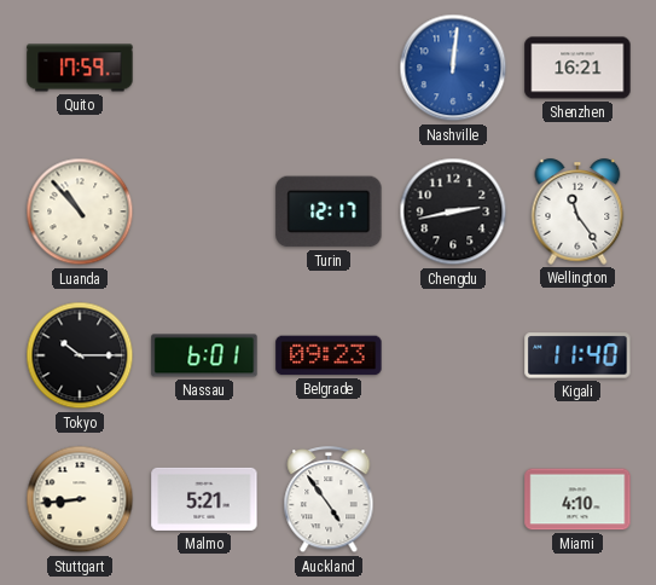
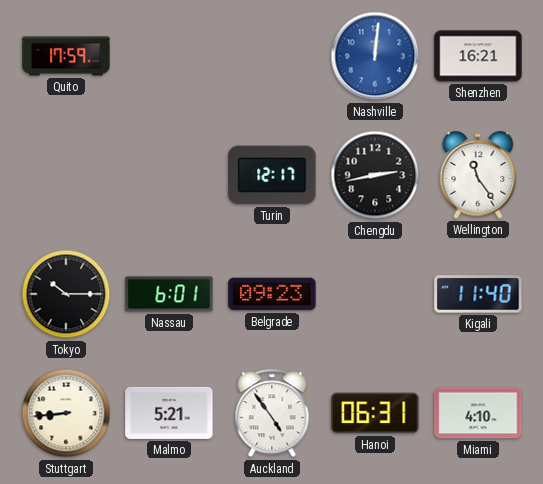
Luanda: 10:53 -> none
Hanoi: none -> 06:31
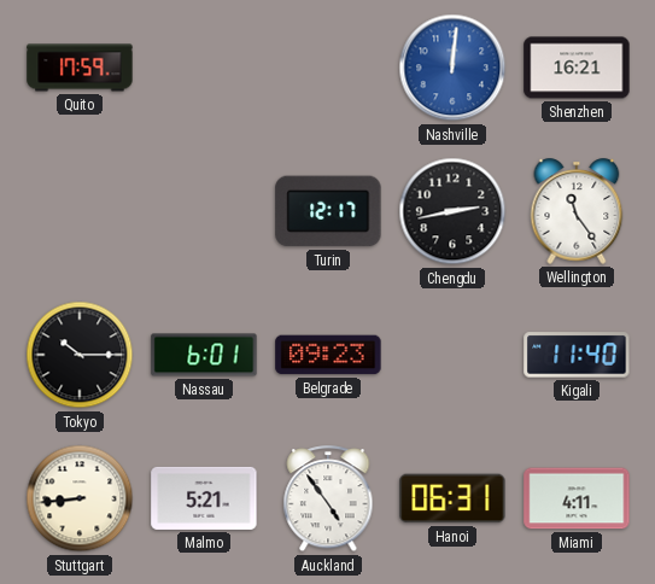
Miami: 4:10 -> 4:11
